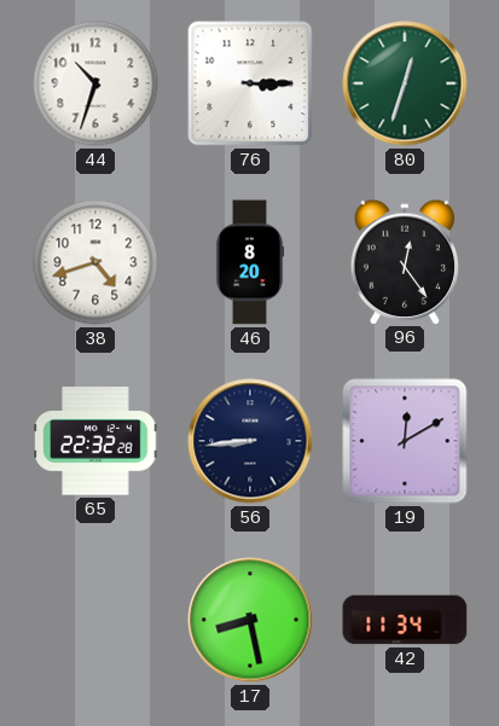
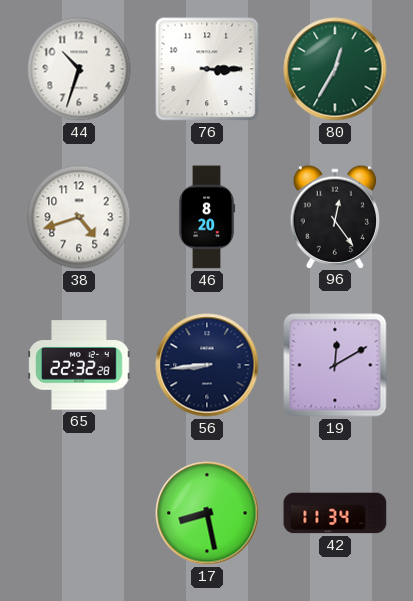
80: 12:33 -> 12:35
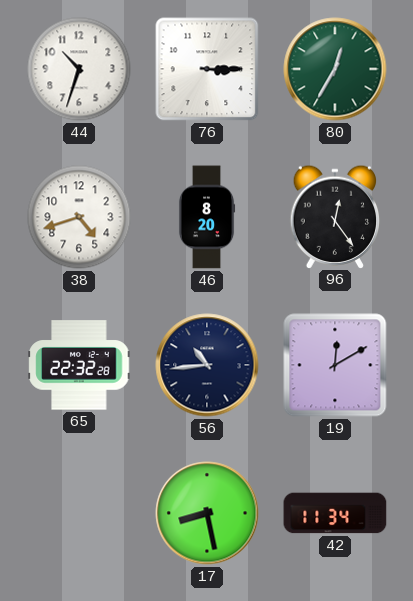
56: 8:44 -> 10:44
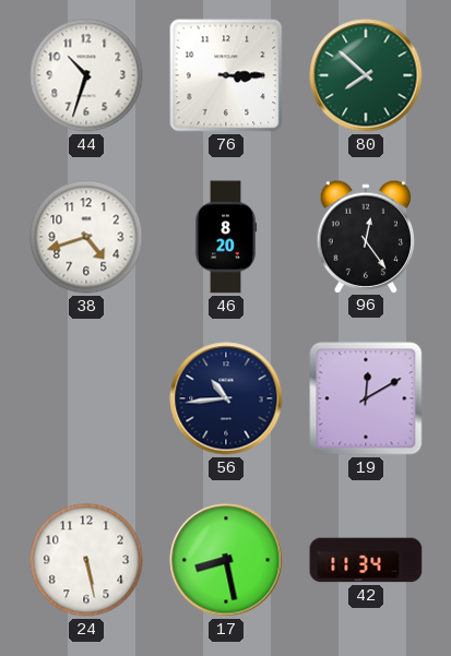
80: 12:35 -> 7:52
65: 22:32 -> none
24: none -> 5:28
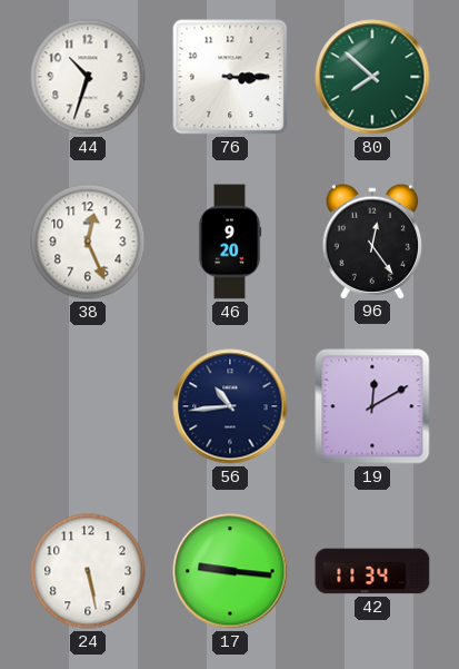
38: 4:42 -> 12:26
46: 8:20 -> 9:20
17: 8:28 -> 9:16
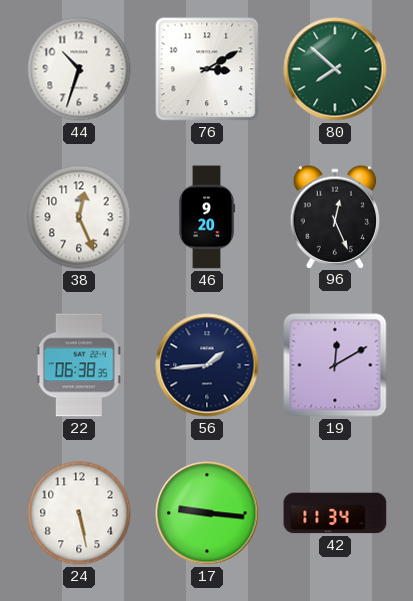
76: 3:15 -> 3:10
96: 12:24 -> 12:26
22: none -> 06:38
56: 10:44 -> 1:44
